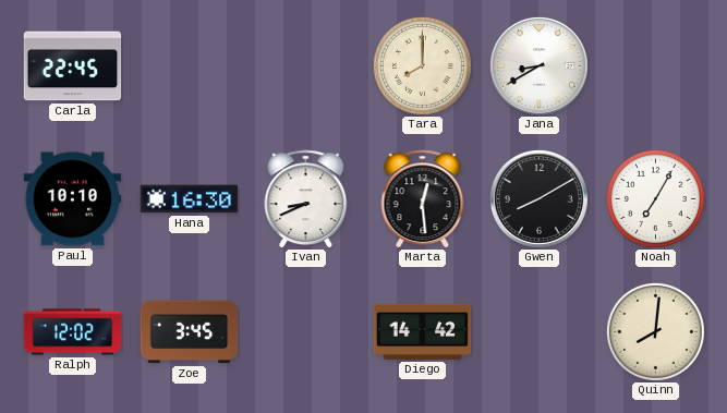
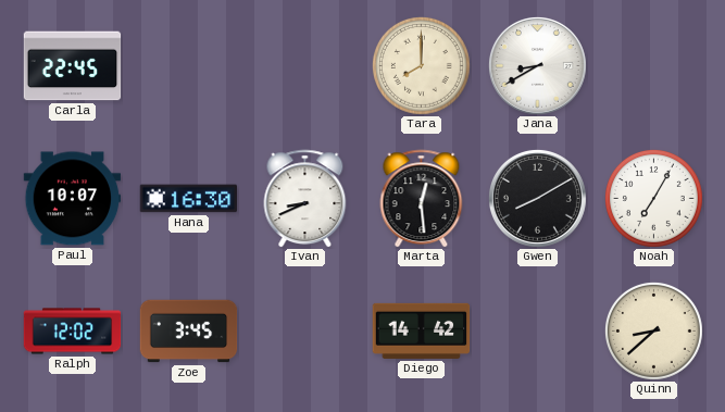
Paul: 10:10 -> 10:07
Quinn: 8:01 -> 8:38
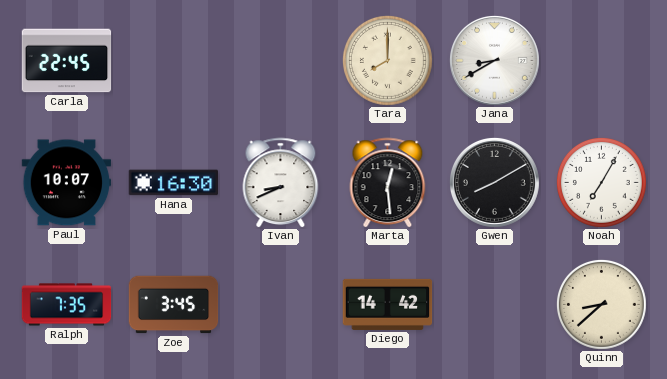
Ralph: 12:02 -> 7:35
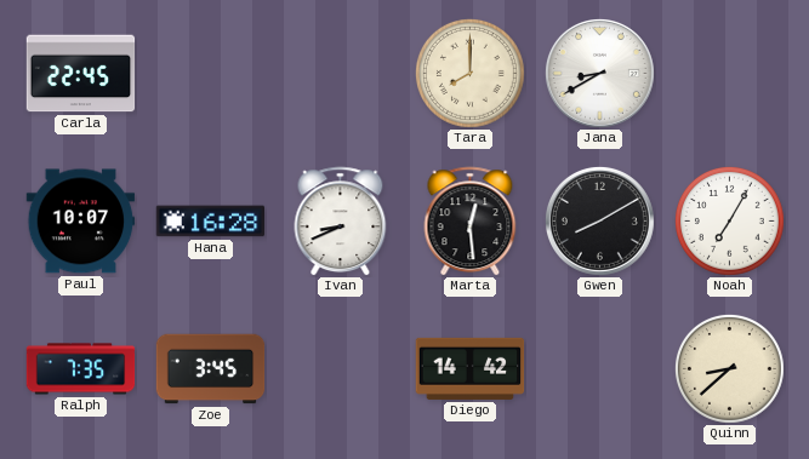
Hana: 16:30 -> 16:28
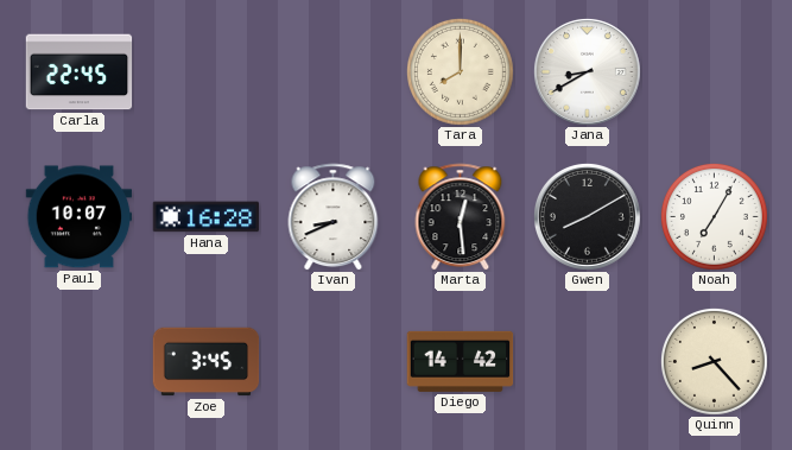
Ralph: 7:35 -> none
Quinn: 8:38 -> 8:23
